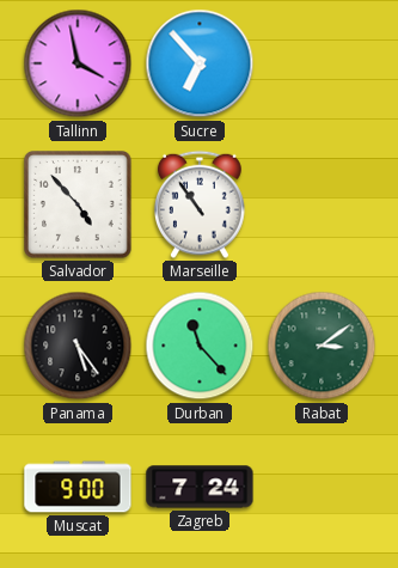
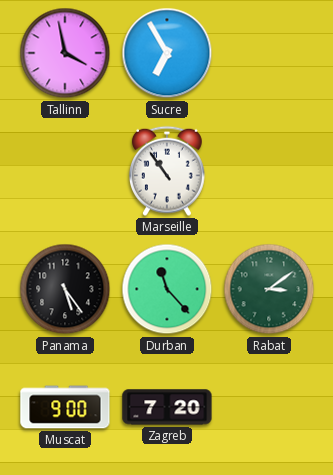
Sucre: 6:53 -> 6:55
Salvador: 4:53 -> none
Zagreb: 7:24 -> 7:20
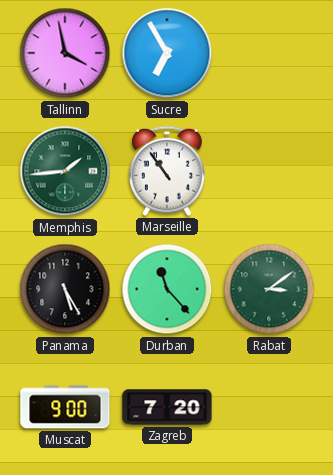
Memphis: none -> 1:44
Panama: 5:24 -> 5:25
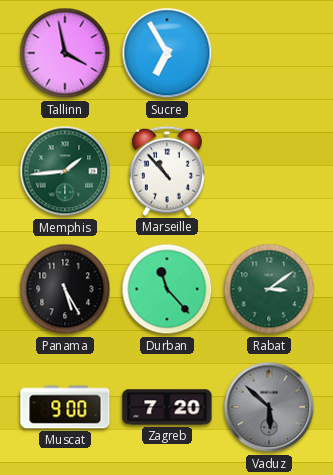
Marseille: 10:54 -> 10:53
Vaduz: none -> 5:52
